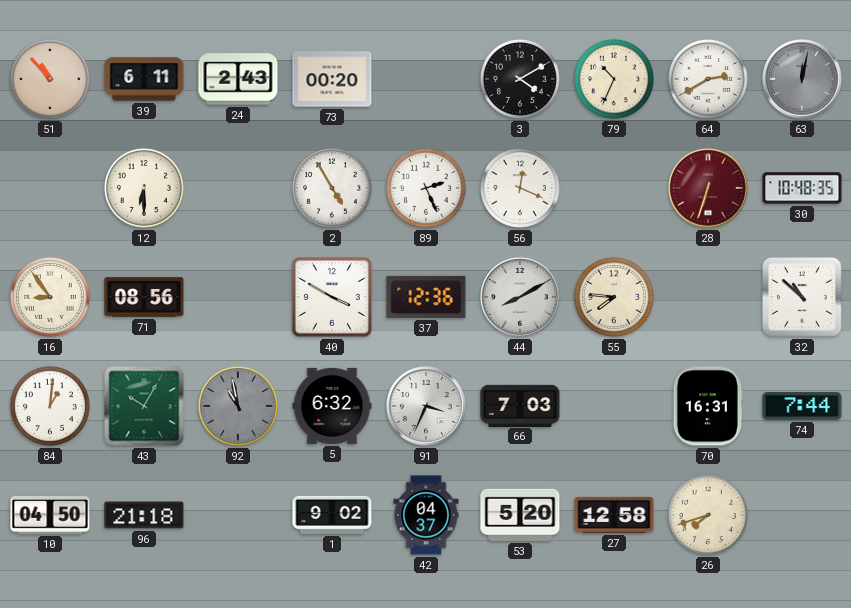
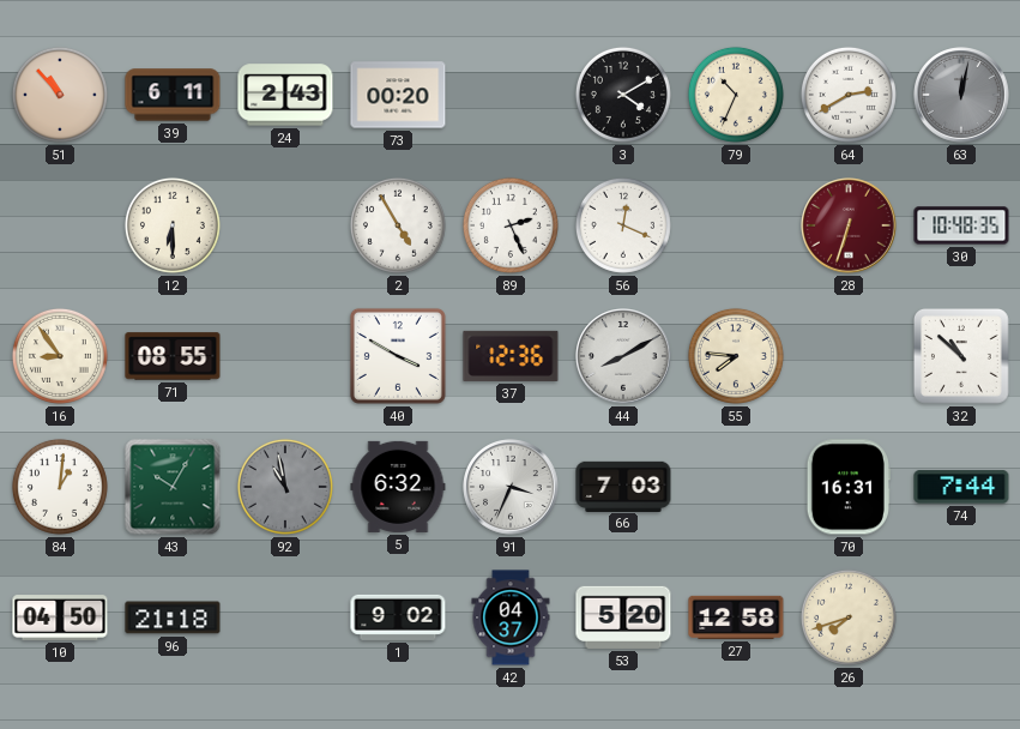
71: 08:56 -> 08:55
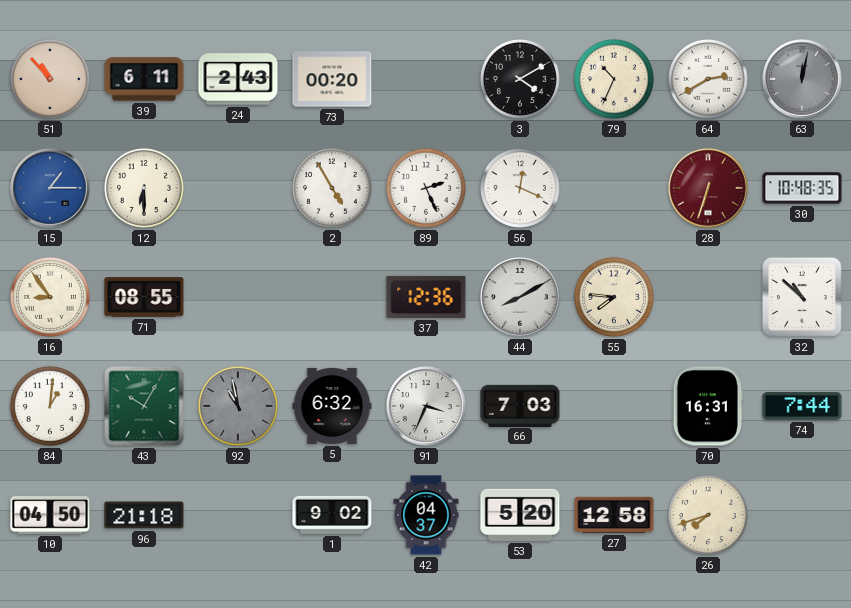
15: none -> 1:15
40: 3:50 -> none
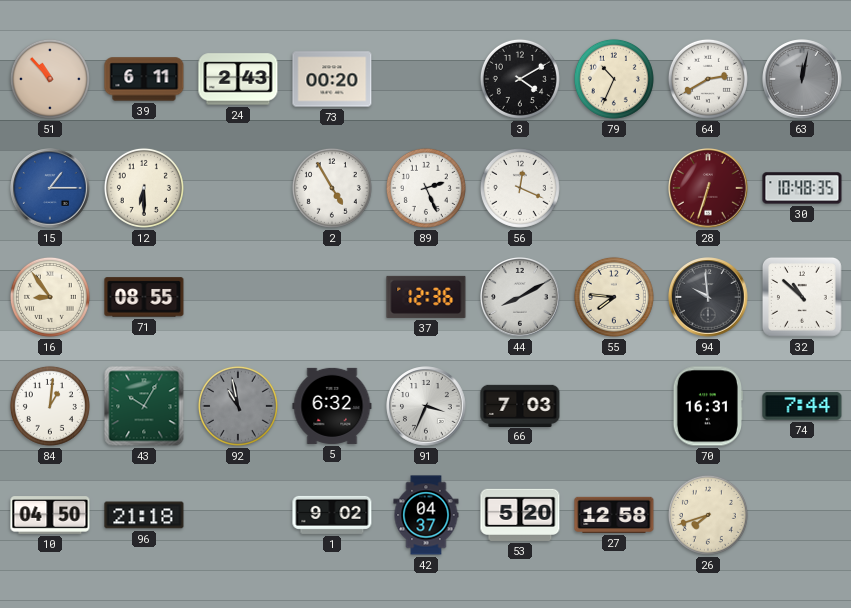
94: none -> 9:59
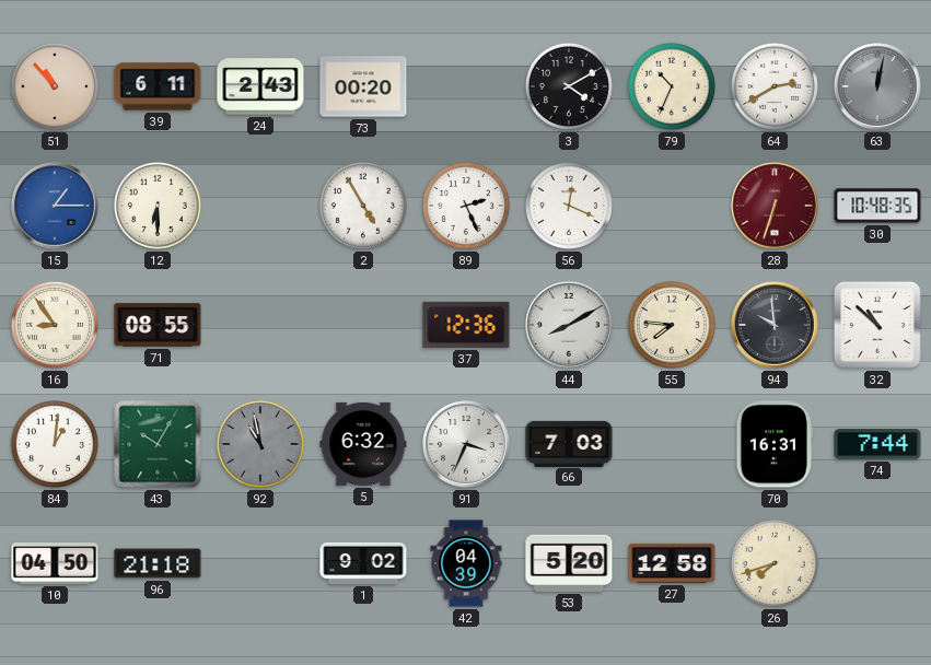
42: 04:37 -> 04:39
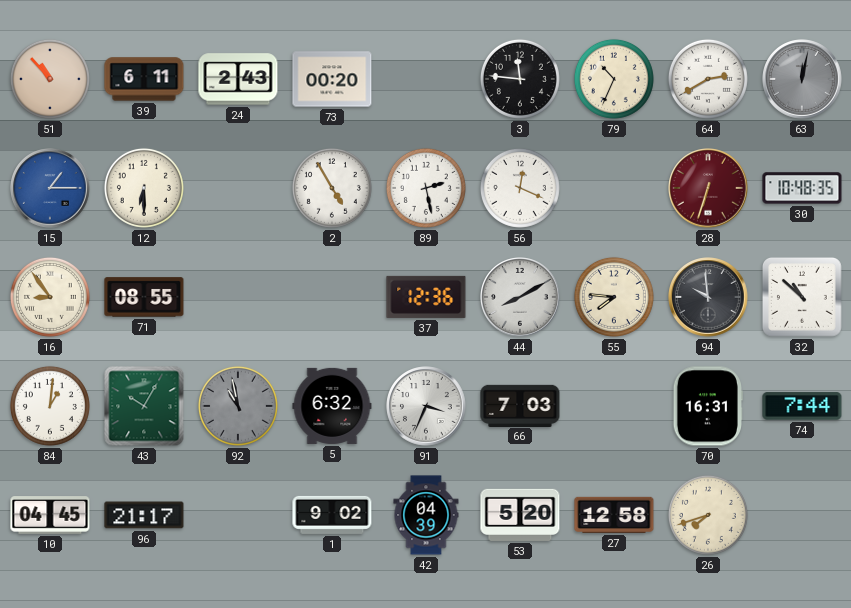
3: 4:10 -> 11:46
89: 2:26 -> 2:28
10: 04:50 -> 04:45
96: 21:18 -> 21:17
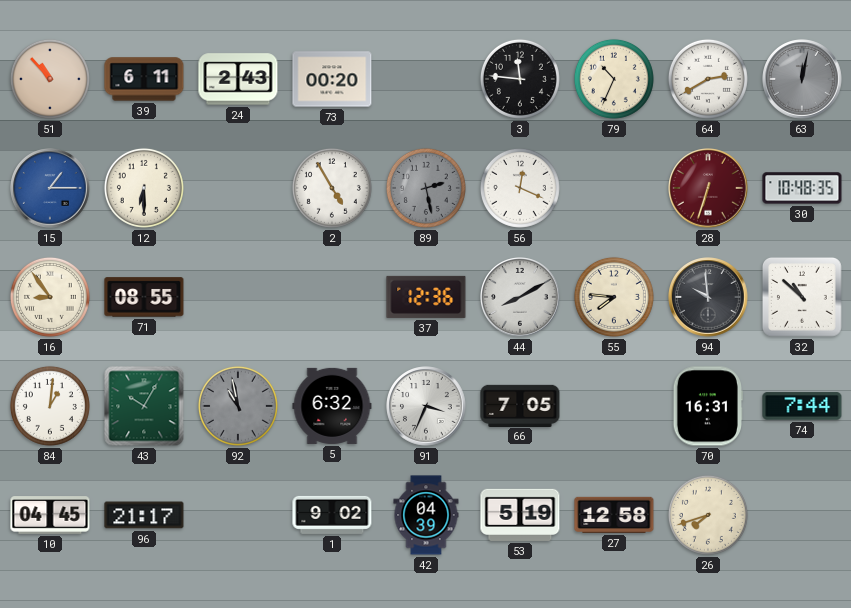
89 dial: white -> grey
66: 7:03 -> 7:05
53: 5:20 -> 5:19
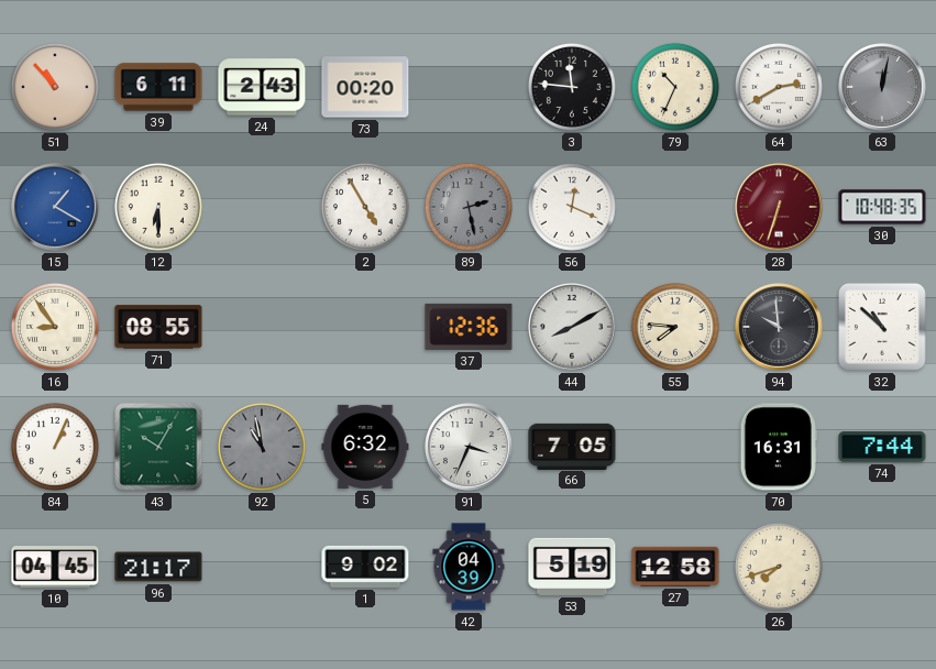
15: 1:15 -> 1:20
84: 1:01 -> 1:04
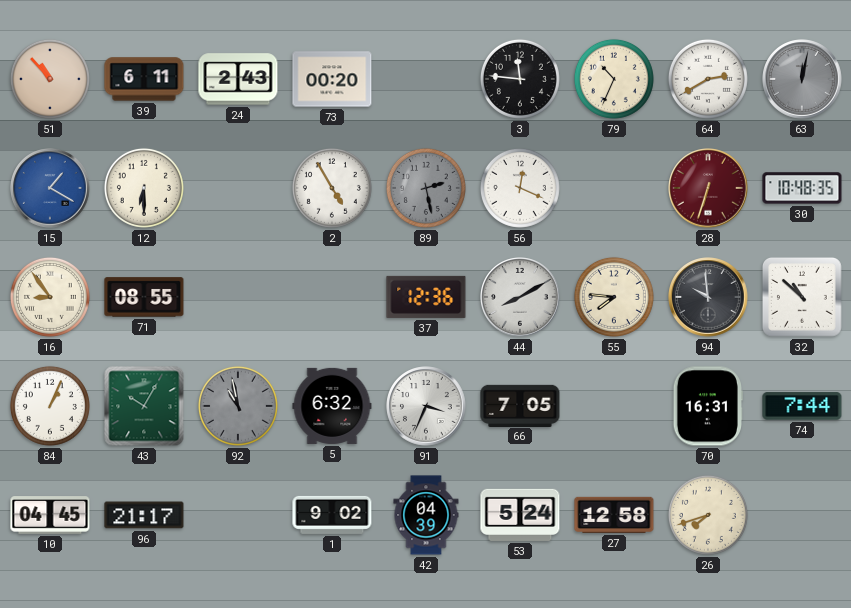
53: 5:19 -> 5:24
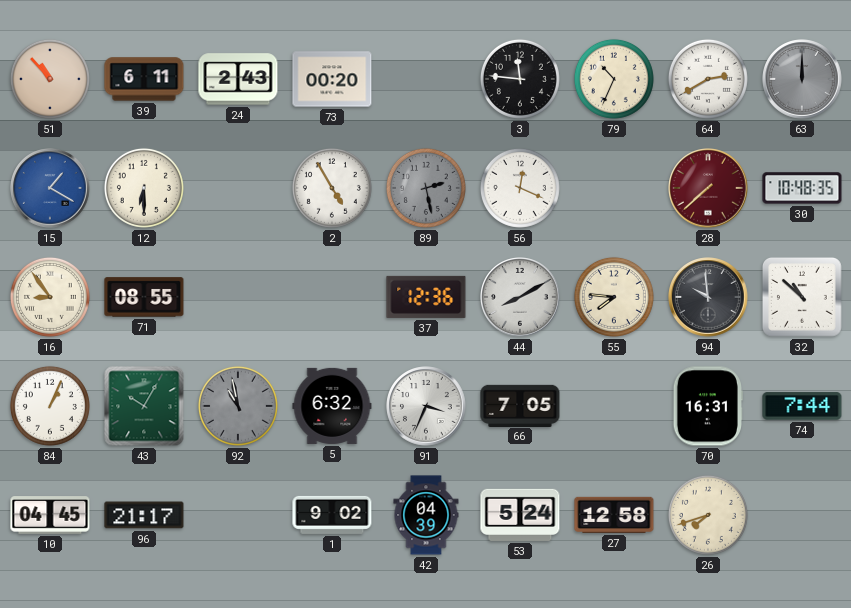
63: 12:02 -> 12:00
28: 6:33 -> 7:38
